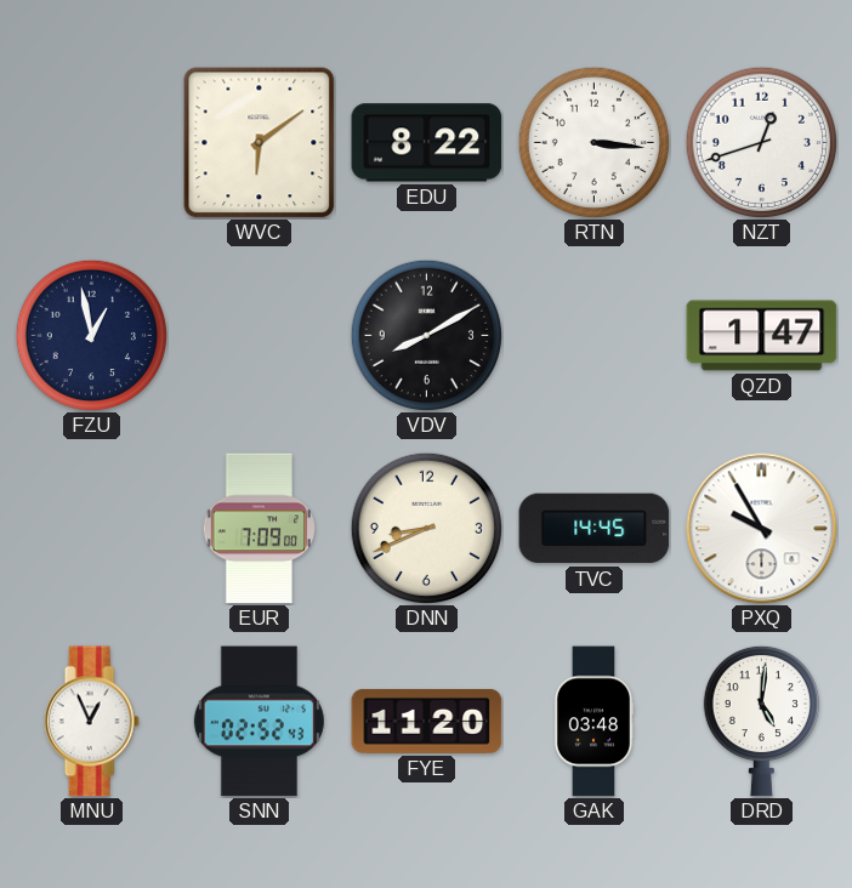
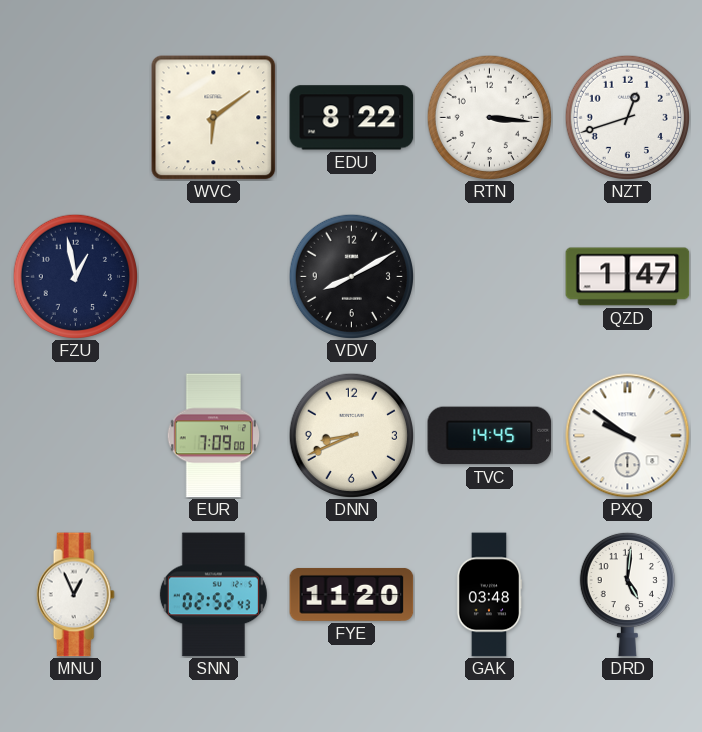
PXQ: 9:55 -> 9:51
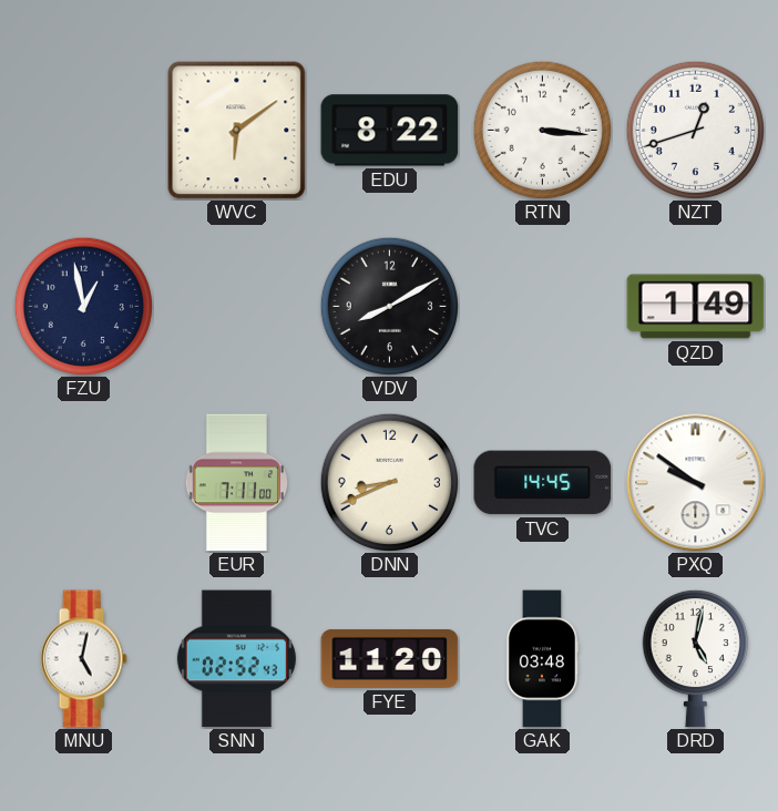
QZD: 1:47 -> 1:49
EUR: 7:09 -> 7:11
MNU: 12:56 -> 5:02
DRD: 5:01 -> 5:02
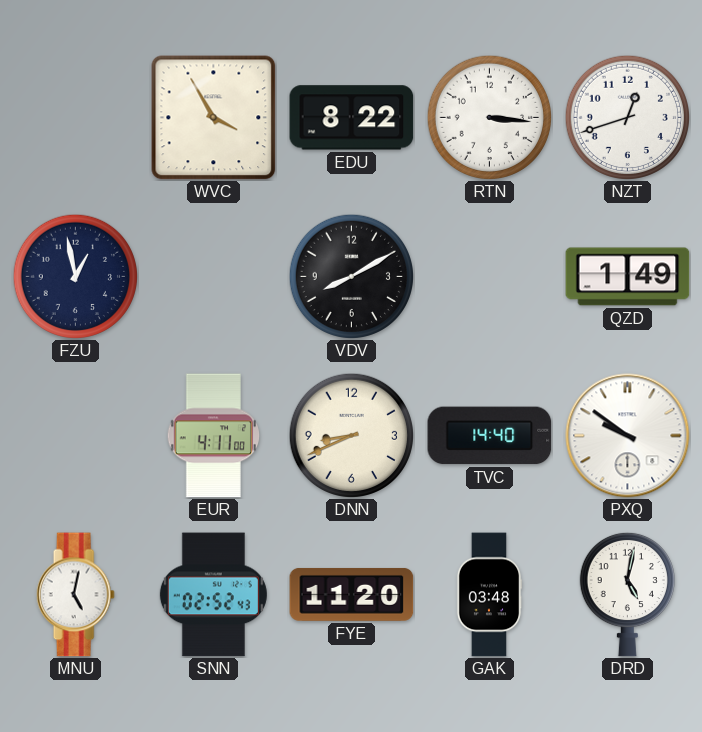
WVC: 6:09 -> 3:55
EUR: 7:11 -> 4:11
TVC: 14:45 -> 14:40
